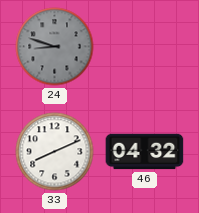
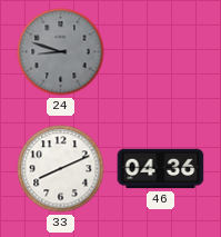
46: 04:32 -> 04:36
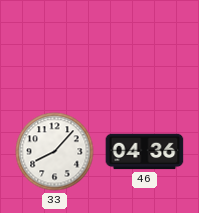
24: 8:48 -> none
33: 8:11 -> 8:07
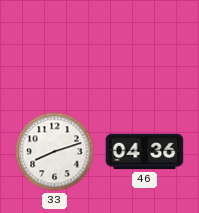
33: 8:07 -> 8:12
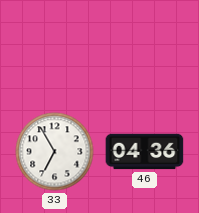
33: 8:12 -> 6:55
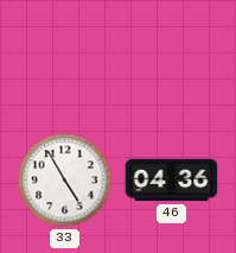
33: 6:55 -> 4:55
